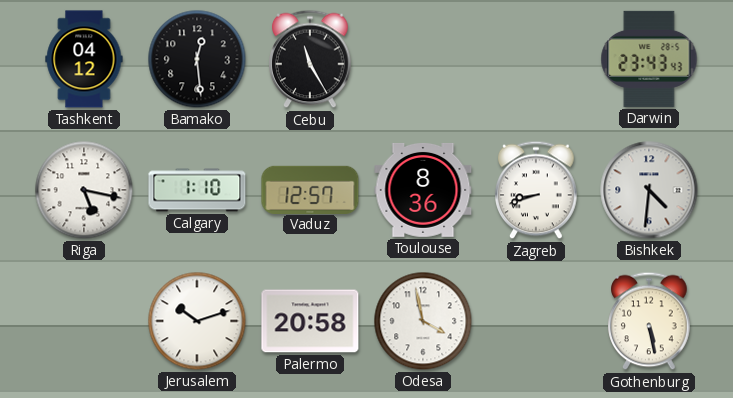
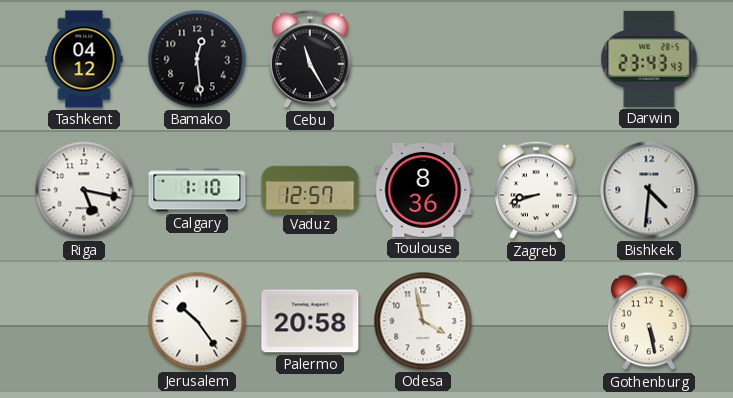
Jerusalem: 10:12 -> 10:24
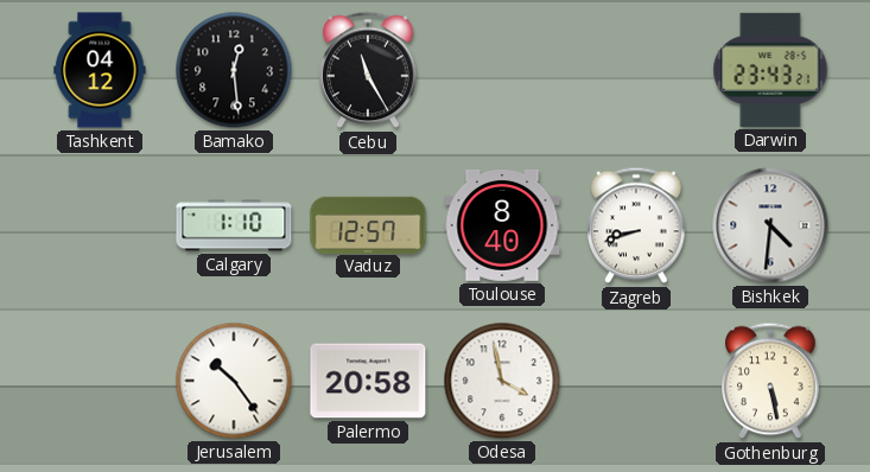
Darwin: 23:43:43 -> 23:43:21
Riga: 5:17 -> none
Toulouse: 8:36 -> 8:40
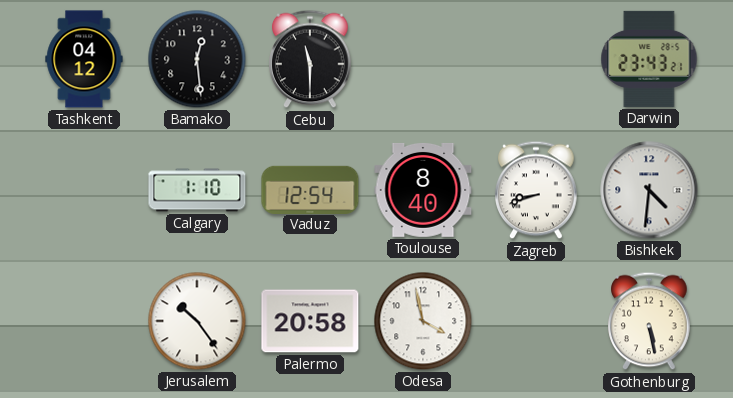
Cebu: 11:25 -> 11:30
Vaduz: 12:57 -> 12:54
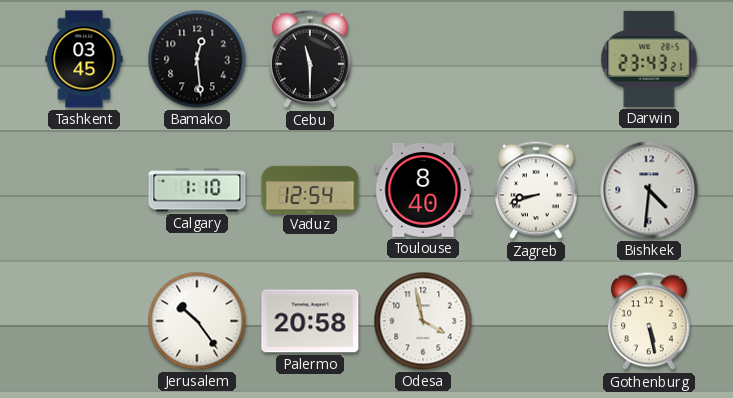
Tashkent: 04:12 -> 03:45
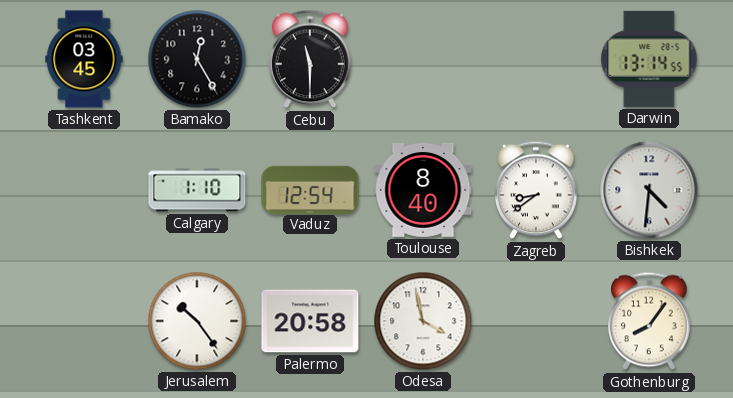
Bamako: 12:29 -> 12:25
Darwin: 23:43 -> 13:14
Zagreb: 8:42 -> 8:39
Gothenburg: 5:28 -> 8:06
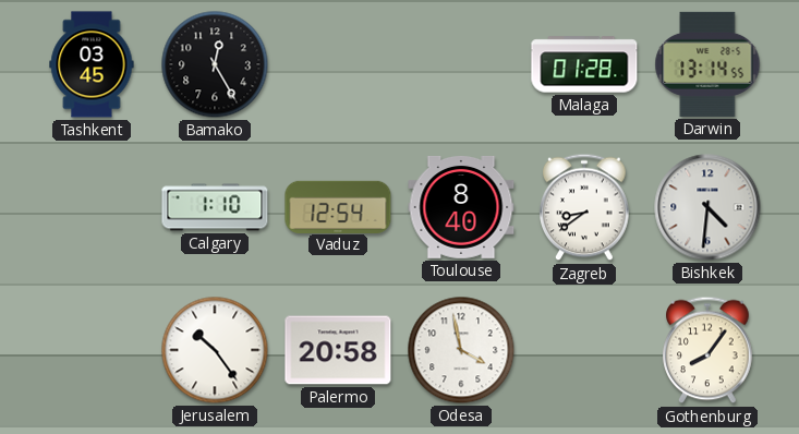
Cebu: 11:30 -> none
Malaga: none -> 01:28
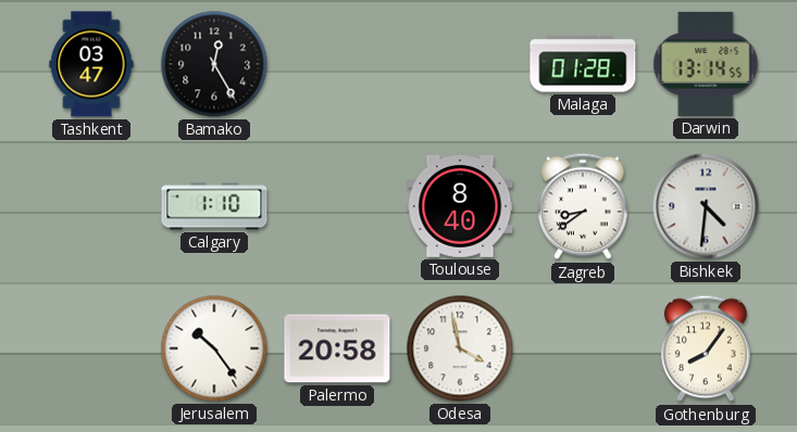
Tashkent: 03:45 -> 03:47
Vaduz: 12:54 -> none
